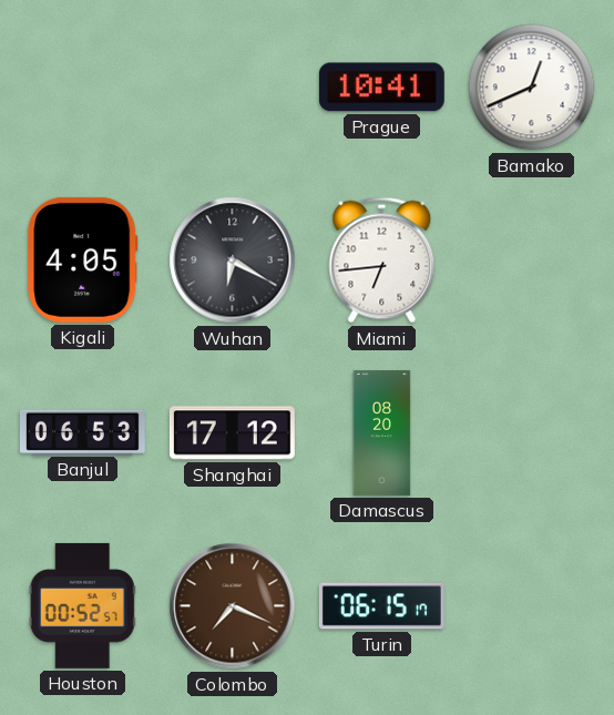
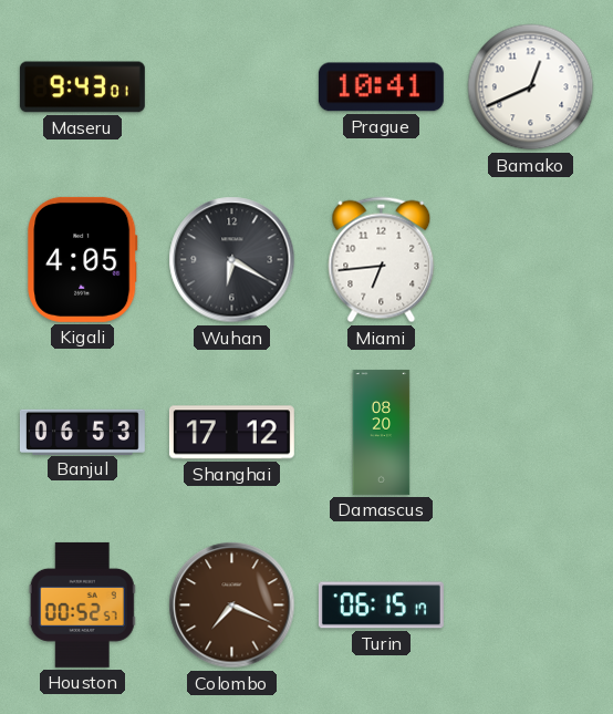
Maseru: none -> 9:43
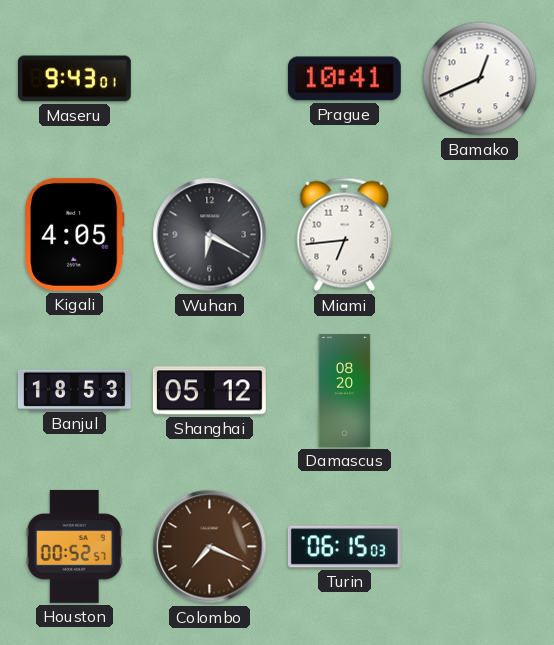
Banjul: 06:53 -> 18:53
Shanghai: 17:12 -> 05:12
Turin: 06:15:17 -> 06:15:03
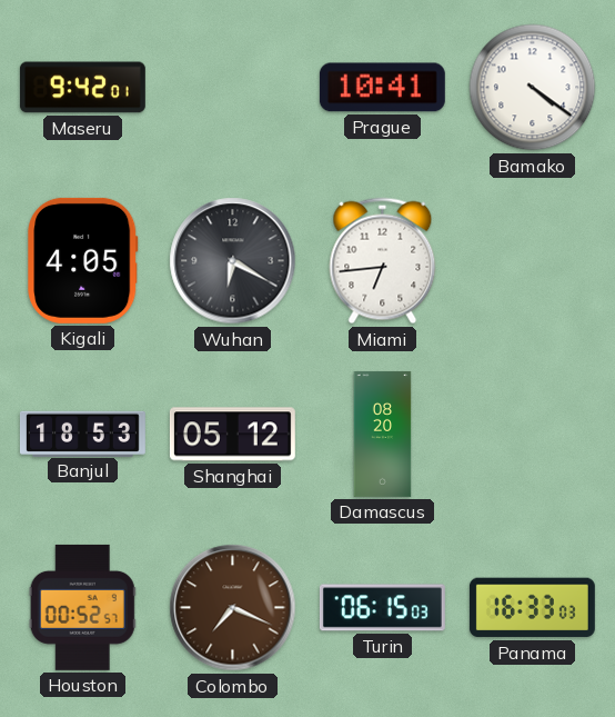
Maseru: 9:43 -> 9:42
Bamako: 12:41 -> 4:21
Panama: none -> 16:33
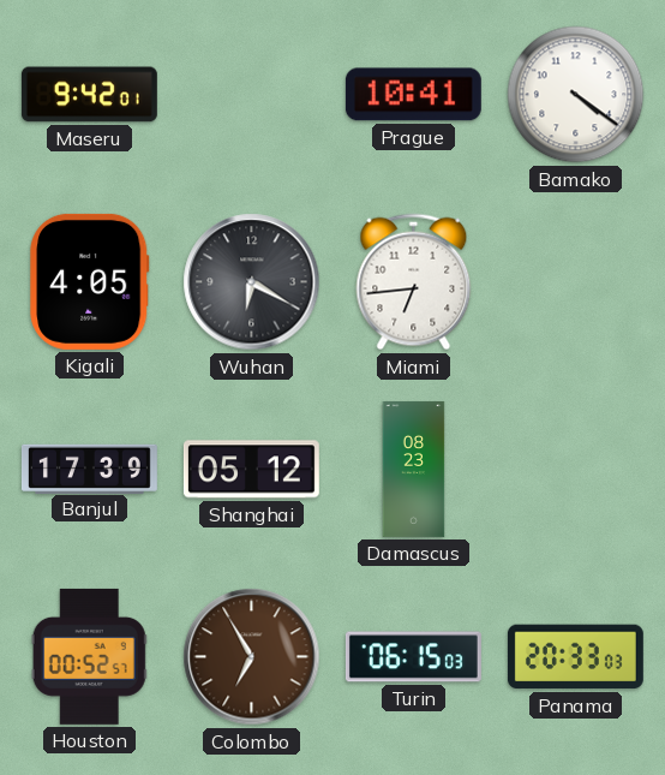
Banjul: 18:53 -> 17:39
Damascus: 08:20 -> 08:23
Colombo: 7:19 -> 6:55
Panama: 16:33 -> 20:33
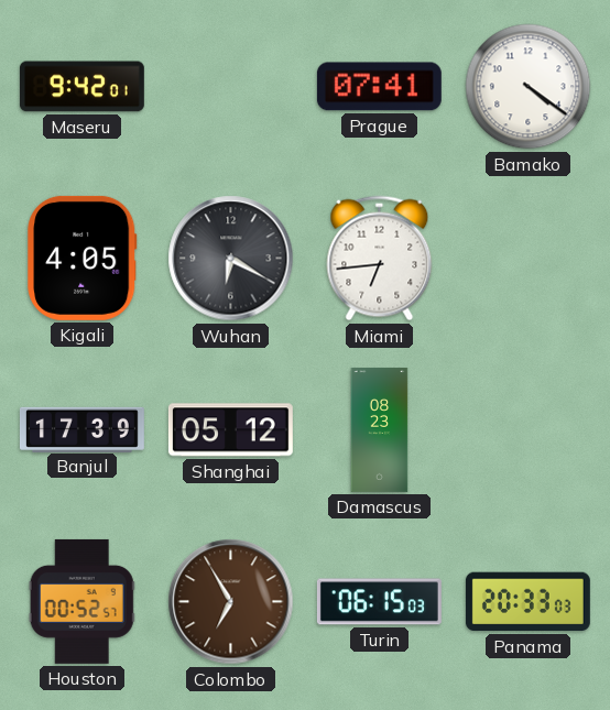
Prague: 10:41 -> 07:41
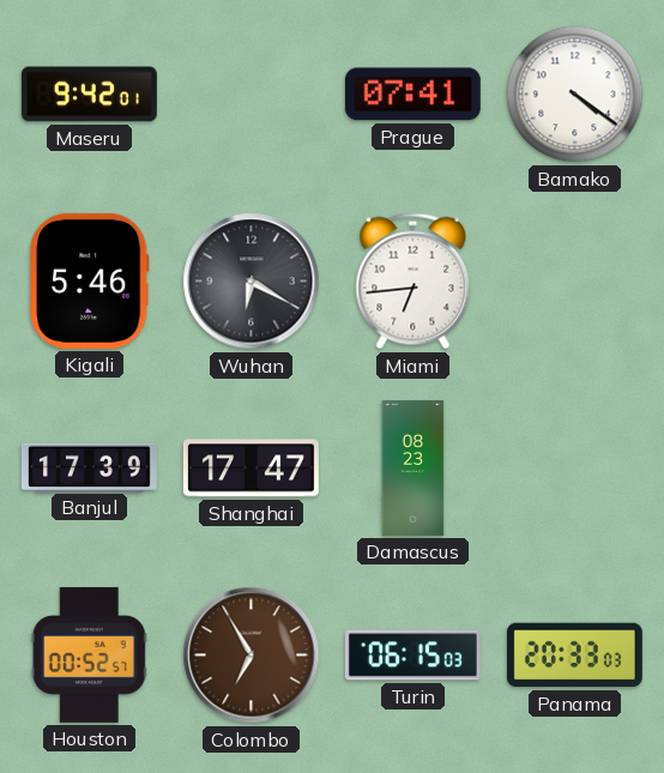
Kigali: 4:05 -> 5:46
Shanghai: 05:12 -> 17:47
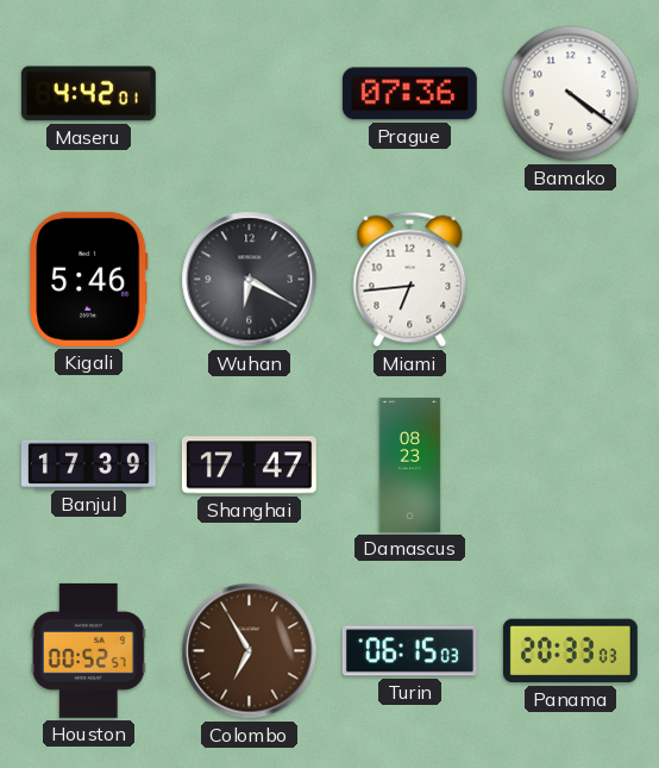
Maseru: 9:42 -> 4:42
Prague: 07:41 -> 07:36
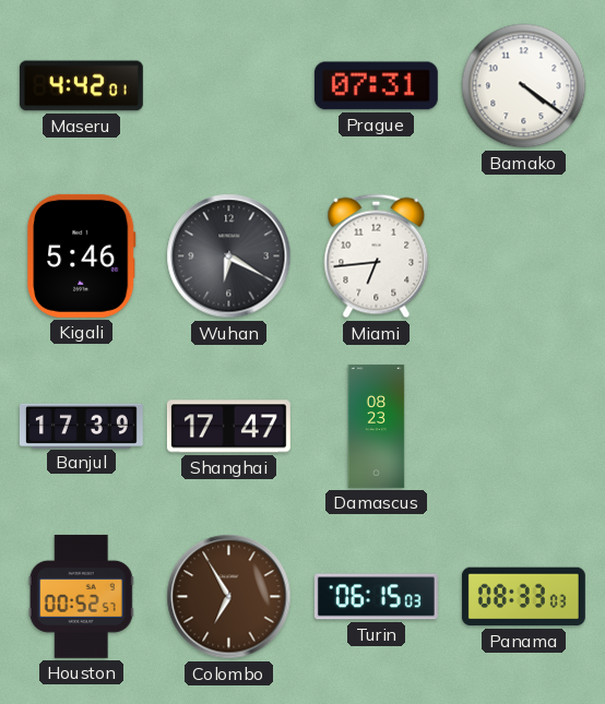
Prague: 07:36 -> 07:31
Panama: 20:33 -> 08:33
